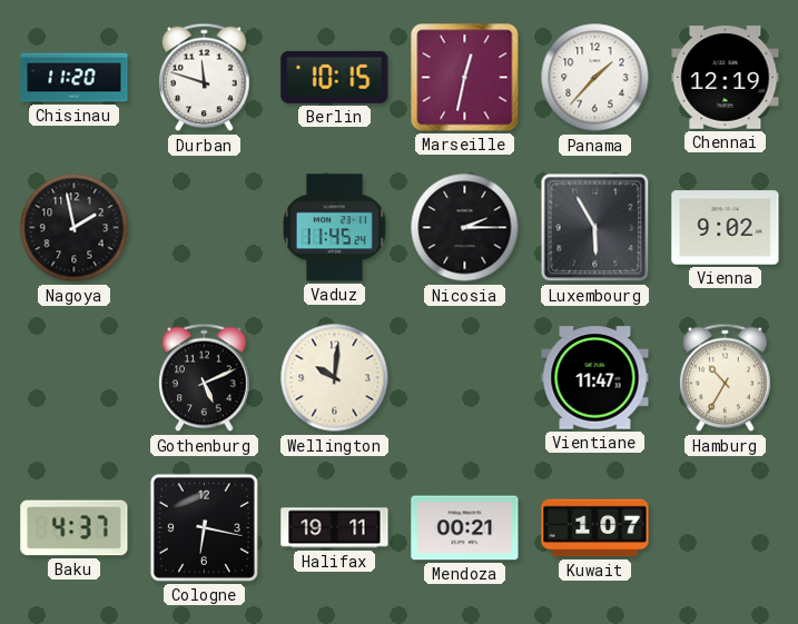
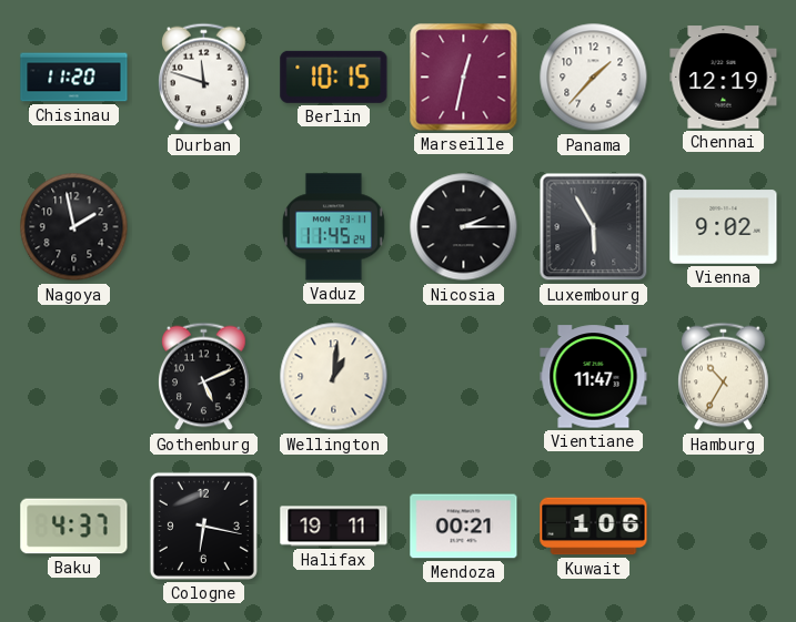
Wellington: 10:01 -> 1:01
Kuwait: 1:07 -> 1:06
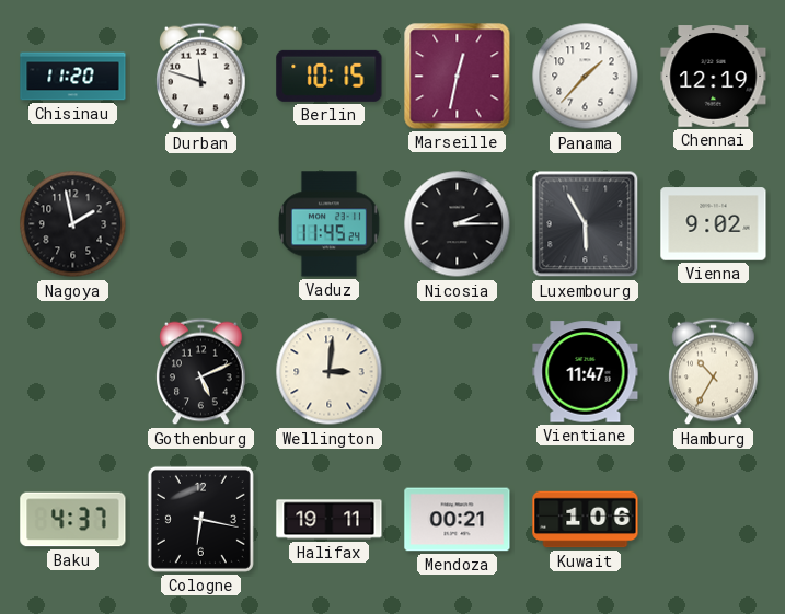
Wellington: 1:01 -> 3:01
